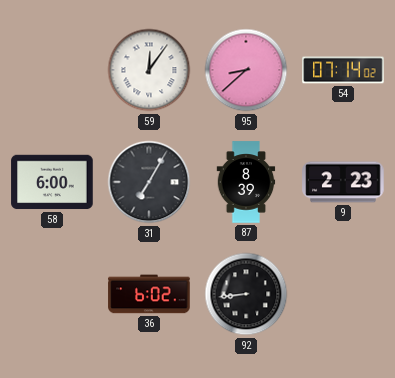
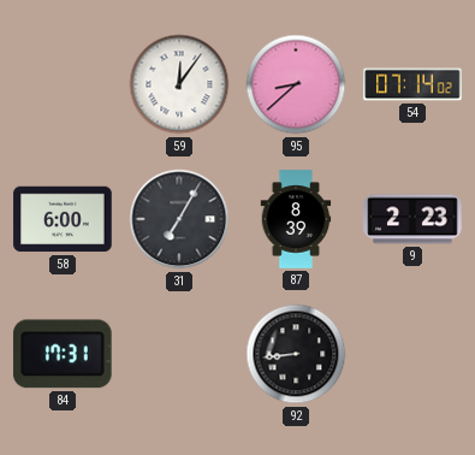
84: none -> 17:31
36: 6:02 -> none
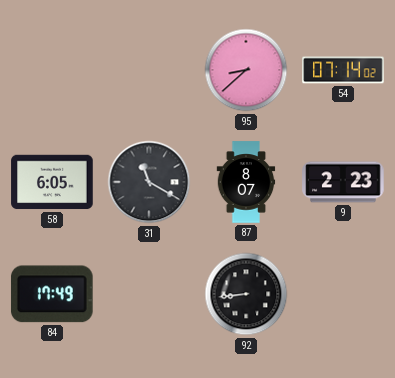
59: 12:06 -> none
58: 6:00 -> 6:05
31: 7:05 -> 11:20
87: 8:39 -> 8:07
84: 17:31 -> 17:49
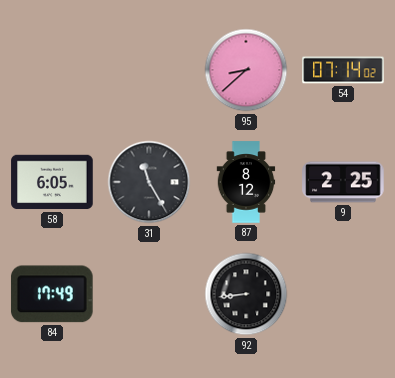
31: 11:20 -> 11:25
87: 8:07 -> 8:12
9: 2:23 -> 2:25
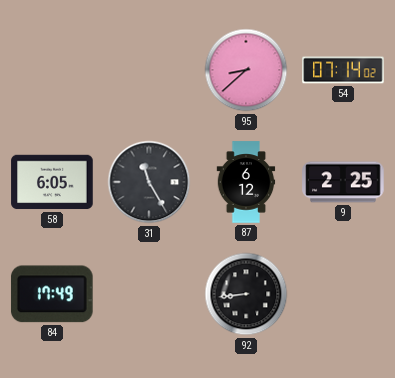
87: 8:12 -> 6:12
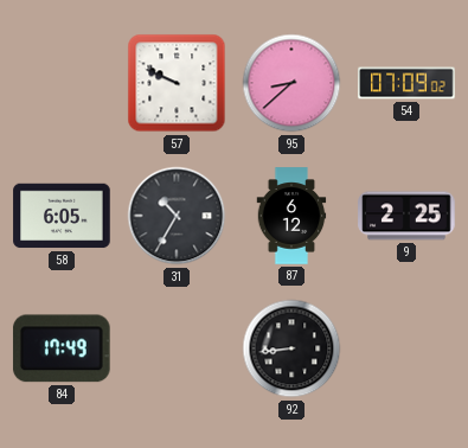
57: none -> 9:49
54: 07:14 -> 07:09
31: 11:25 -> 10:35
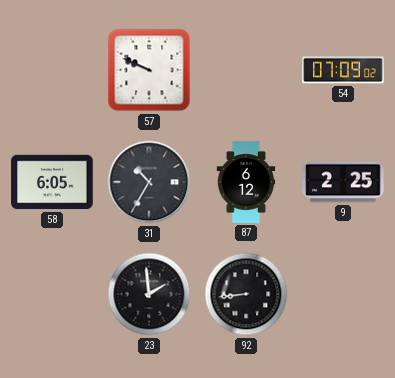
95: 8:38 -> none
84: 17:49 -> none
23: none -> 1:59
